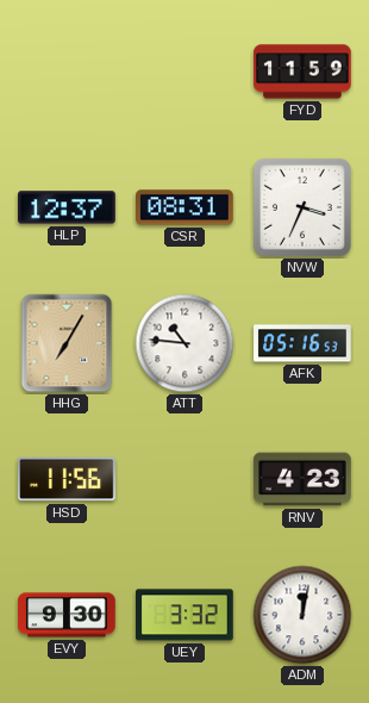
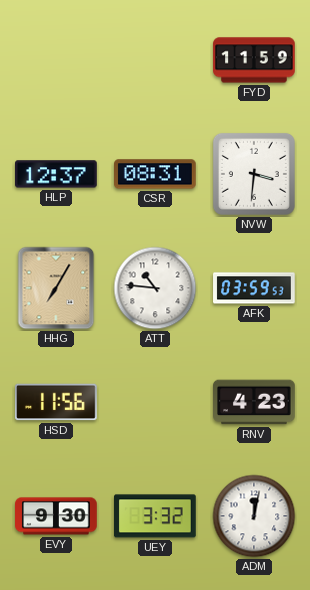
NVW: 3:34 -> 3:31
AFK: 05:16 -> 03:59
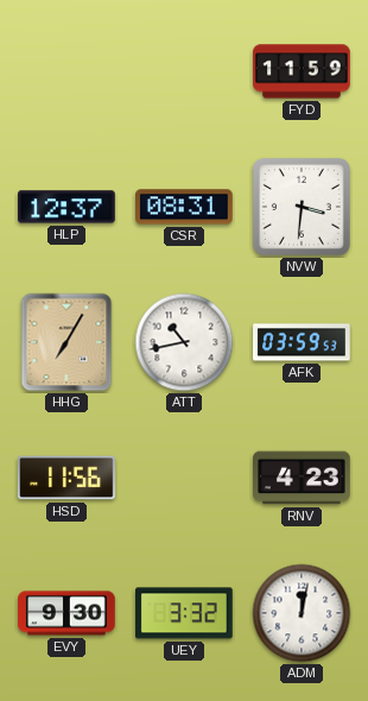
ATT: 10:46 -> 10:43
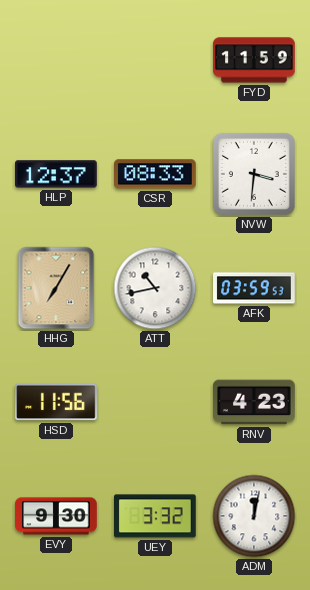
CSR: 08:31 -> 08:33
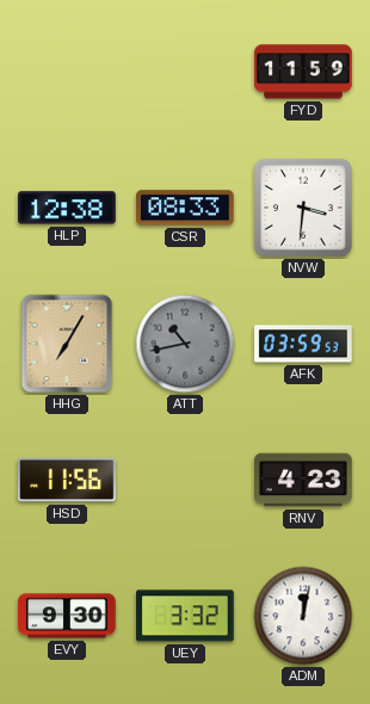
HLP: 12:37 -> 12:38
ATT dial: white -> grey
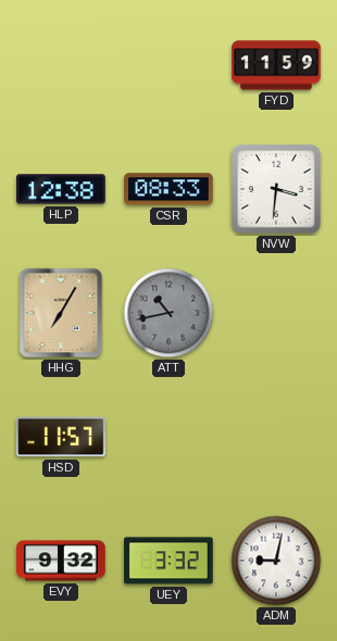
AFK: 03:59 -> none
HSD: 11:56 -> 11:57
RNV: 4:23 -> none
EVY: 9:30 -> 9:32
ADM: 12:02 -> 9:02
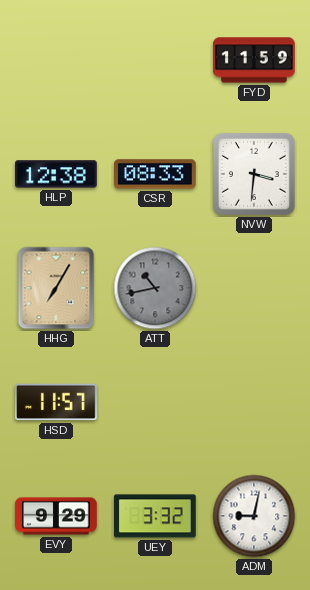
EVY: 9:32 -> 9:29
